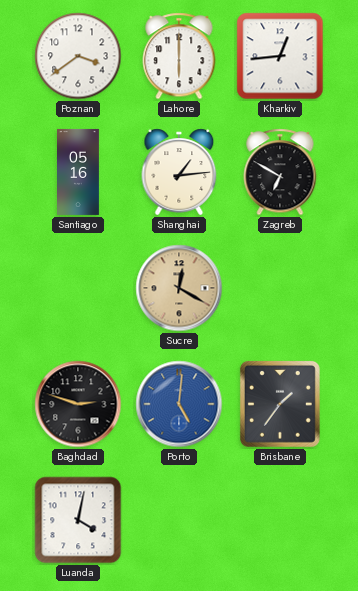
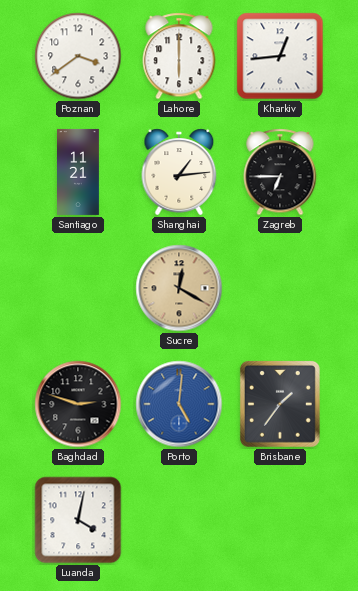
Santiago: 05:16 -> 11:21
Zagreb: 6:50 -> 6:45
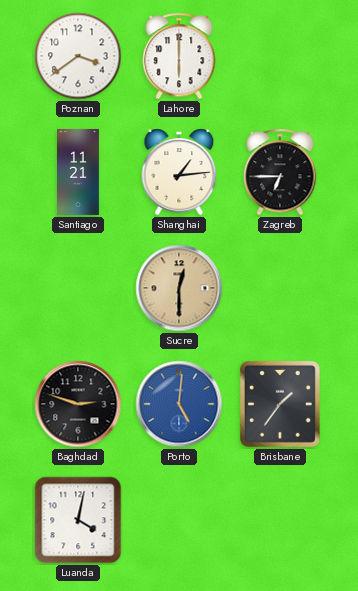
Kharkiv: 12:44 -> none
Sucre: 12:20 -> 12:30
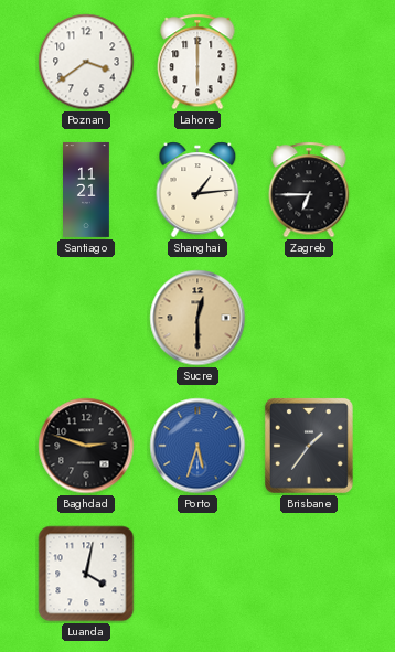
Porto: 5:01 -> 5:33
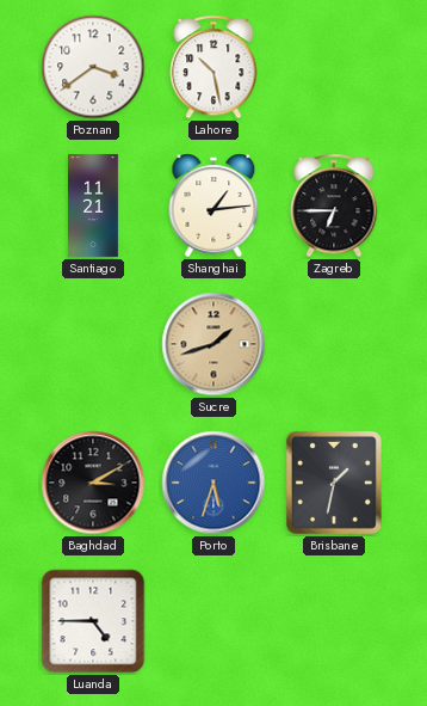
Lahore: 6:00 -> 10:28
Sucre: 12:30 -> 1:42
Baghdad: 2:48 -> 3:10
Brisbane: 1:36 -> 1:32
Luanda: 4:02 -> 4:45
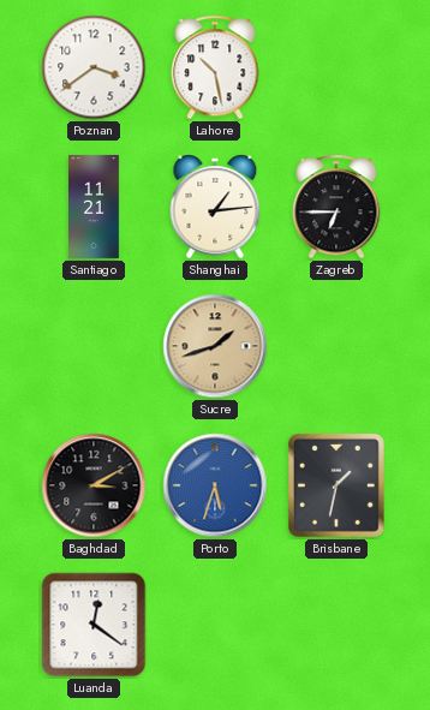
Luanda: 4:45 -> 12:21
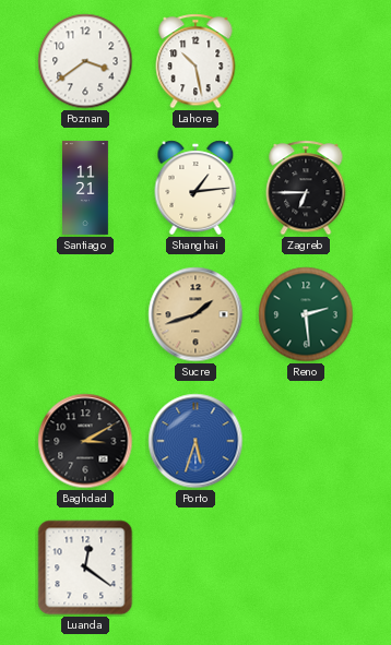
Reno: none -> 2:29
Brisbane: 1:32 -> none
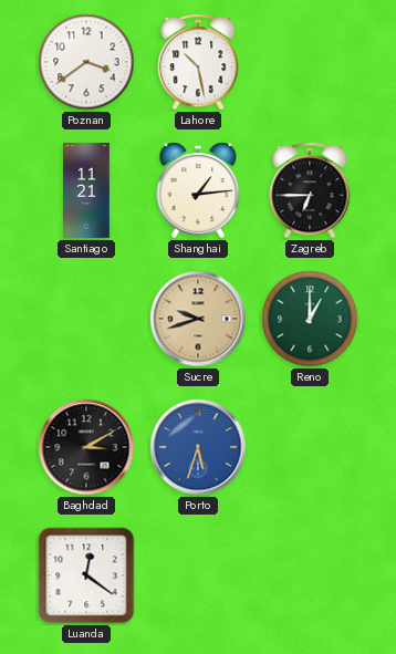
Sucre: 1:42 -> 9:42
Reno: 2:29 -> 1:00
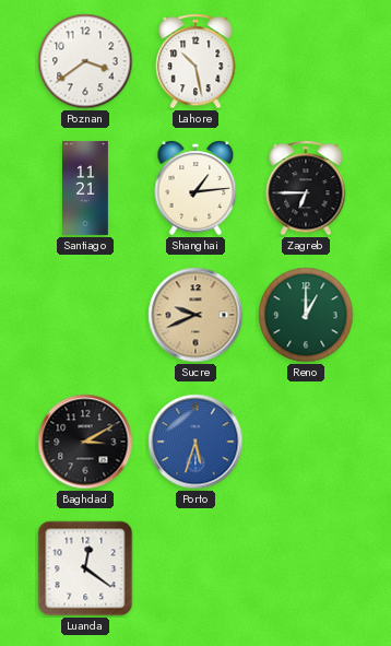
Sucre: 9:42 -> 9:41
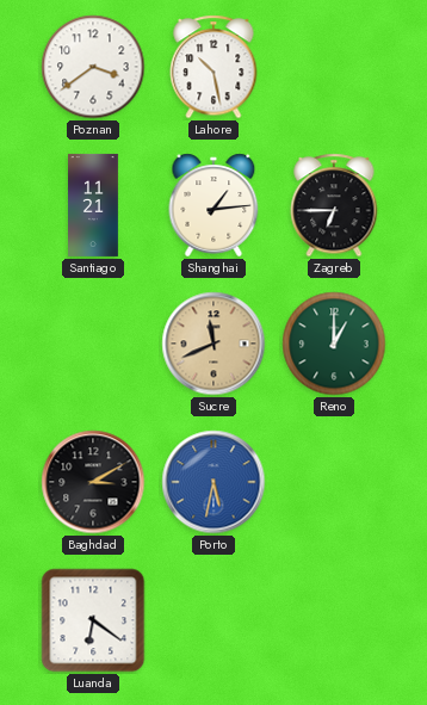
Sucre: 9:41 -> 11:41
Porto: 5:33 -> 5:32
Luanda: 12:21 -> 6:21
